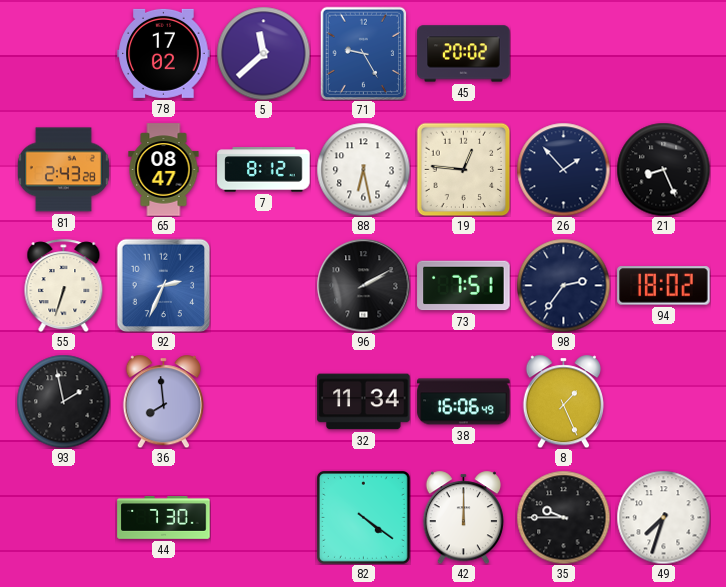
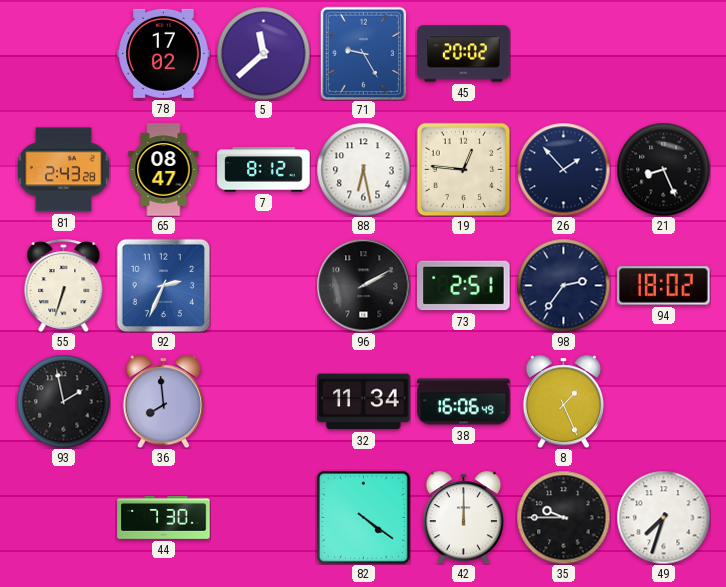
73: 7:51 -> 2:51
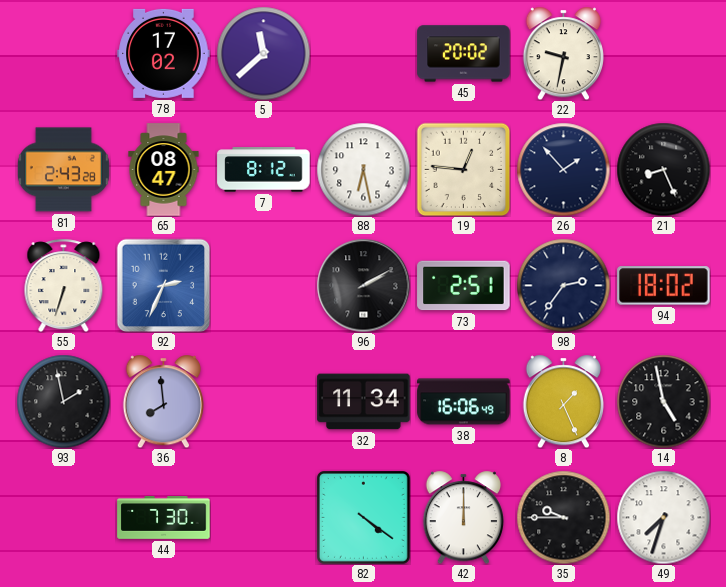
71: 9:25 -> none
22: none -> 9:32
14: none -> 4:58
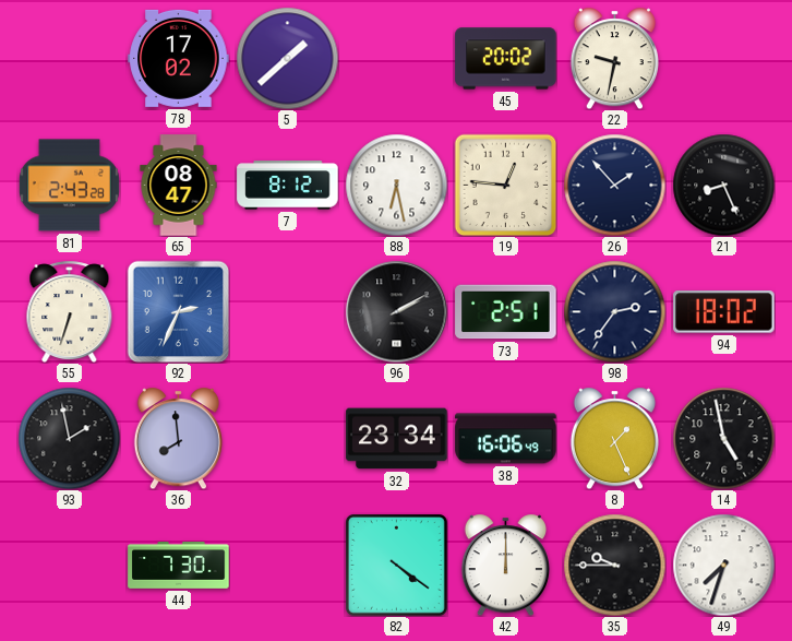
5: 11:38 -> 1:38
32: 11:34 -> 23:34
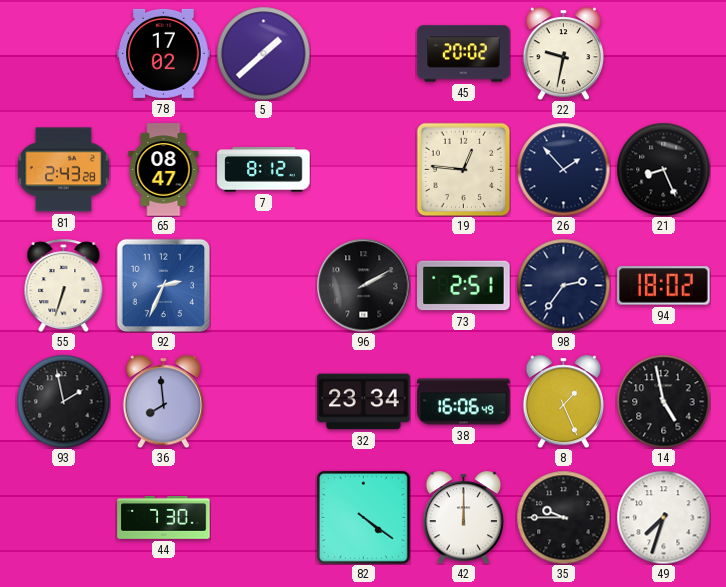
88: 6:28 -> none
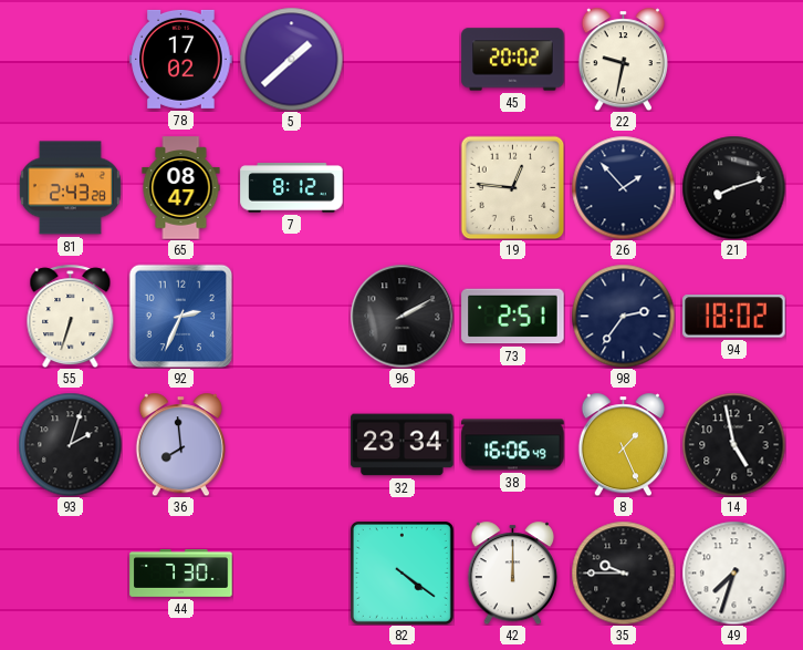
21: 8:26 -> 8:12
93: 1:58 -> 2:03
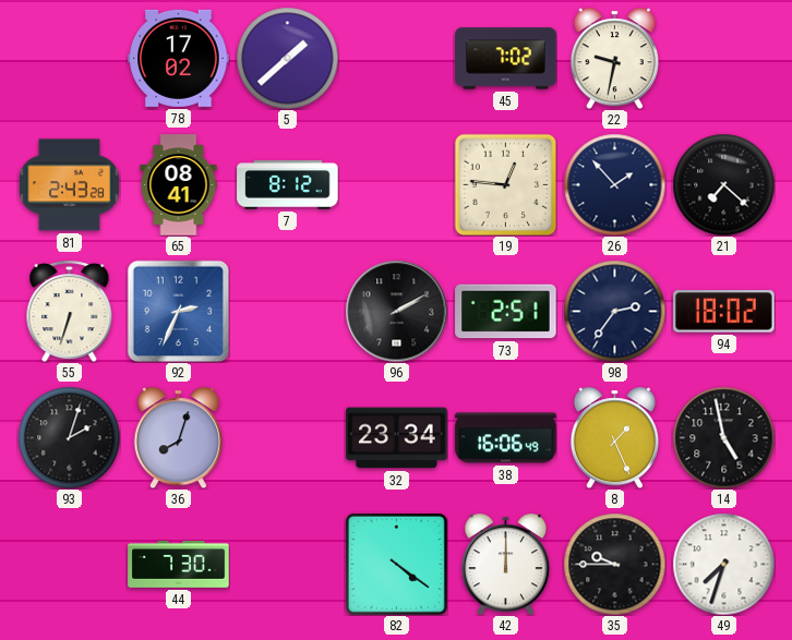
45: 20:02 -> 7:02
65: 08:47 -> 08:41
21: 8:12 -> 7:22
36: 7:59 -> 8:03
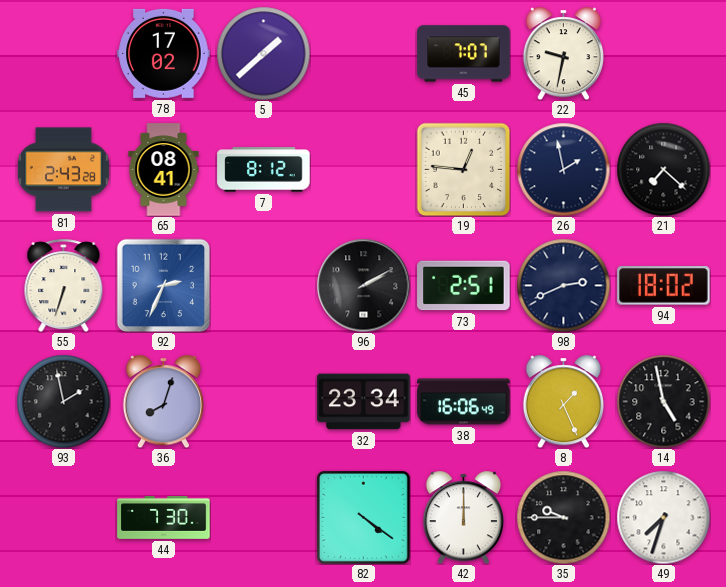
45: 7:02 -> 7:07
26: 1:53 -> 1:58
98: 2:36 -> 2:41
93: 2:03 -> 1:58
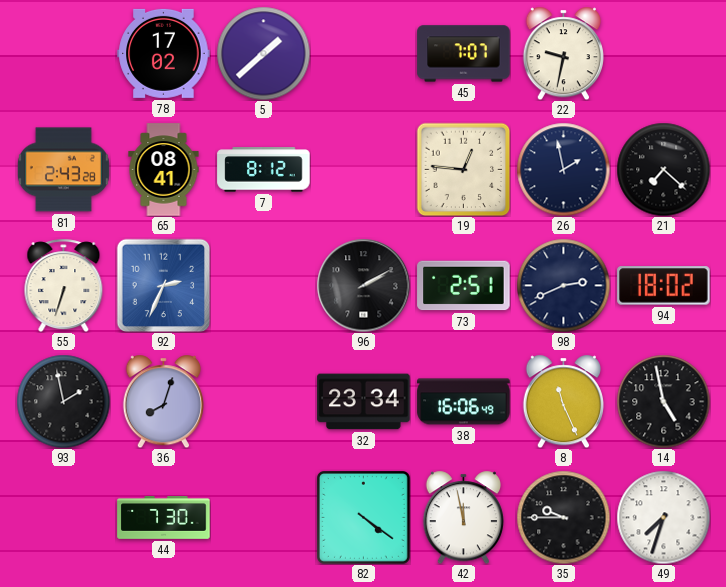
8: 1:26 -> 11:26
42: 12:00 -> 11:58
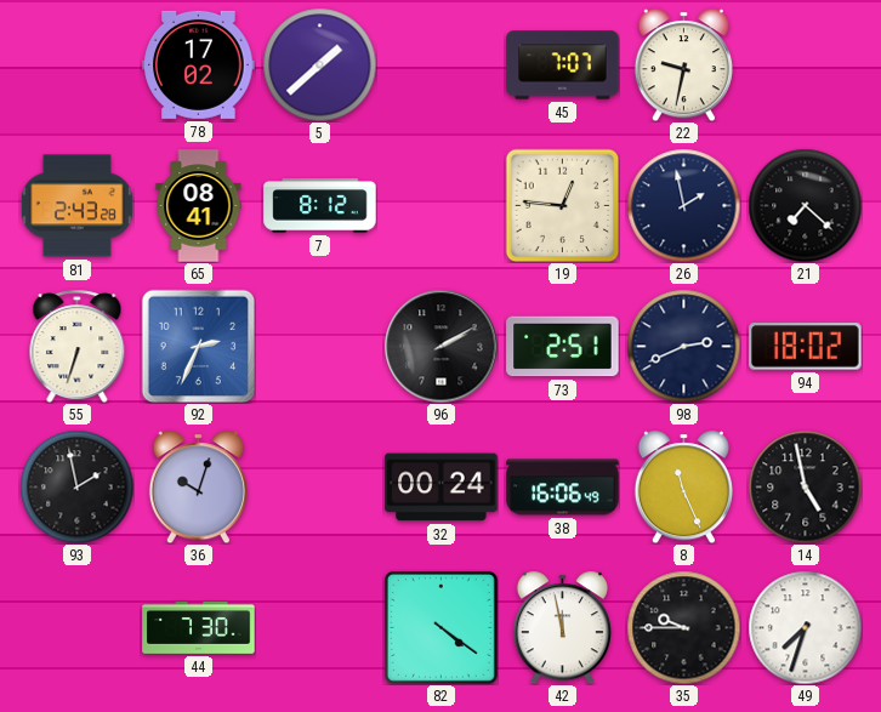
36: 8:03 -> 10:03
32: 23:34 -> 00:24
